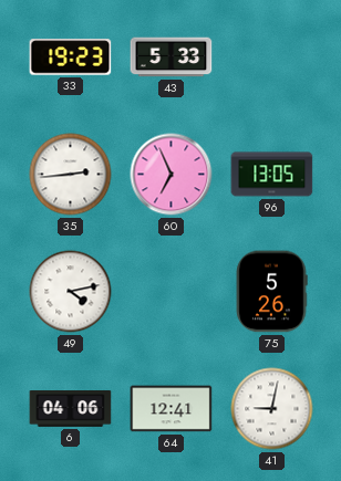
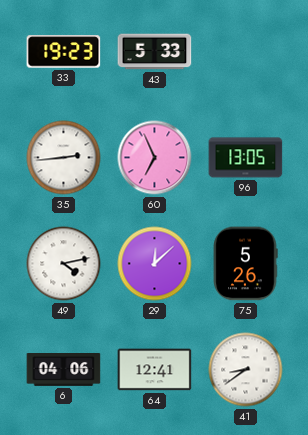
29: none -> 12:08
41: 9:02 -> 8:39
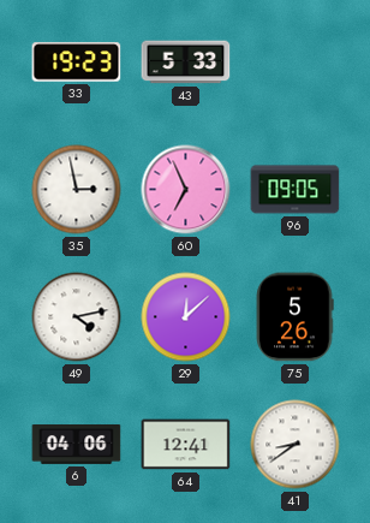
35: 2:44 -> 2:58
96: 13:05 -> 09:05
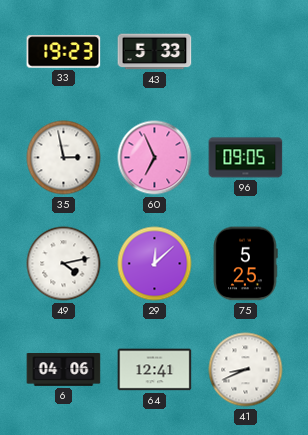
75: 5:26 -> 5:25
41: 8:39 -> 8:41
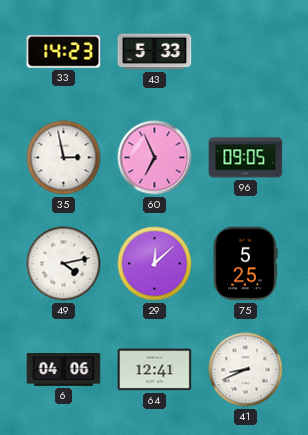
33: 19:23 -> 14:23
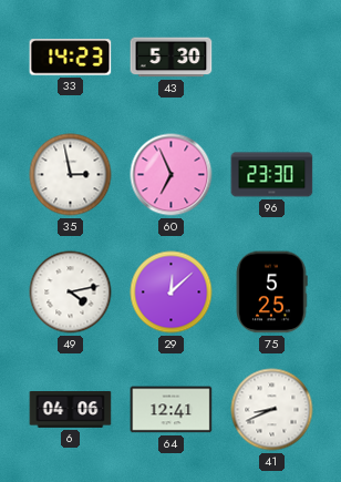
43: 5:33 -> 5:30
96: 09:05 -> 23:30
